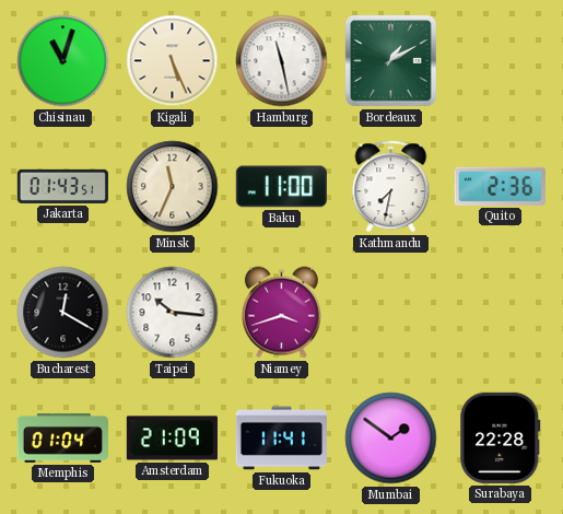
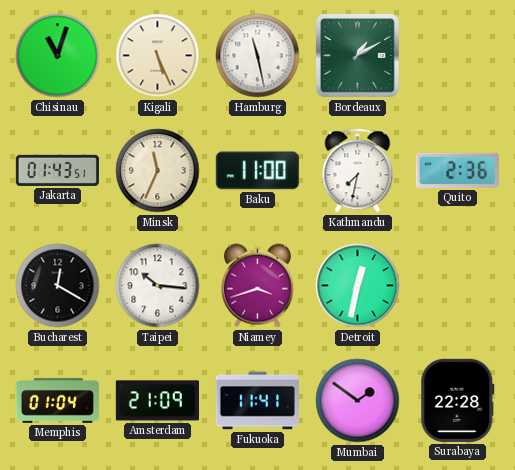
Detroit: none -> 12:32
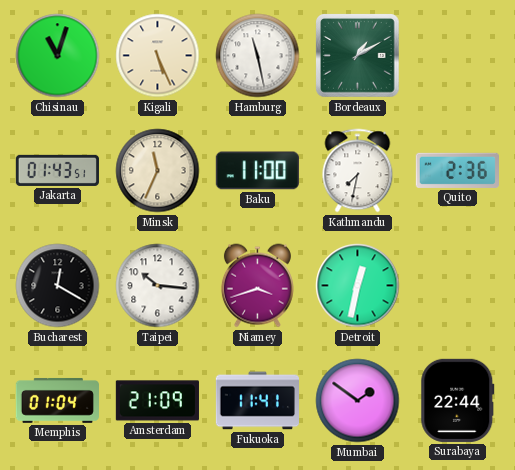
Surabaya: 22:28 -> 22:44
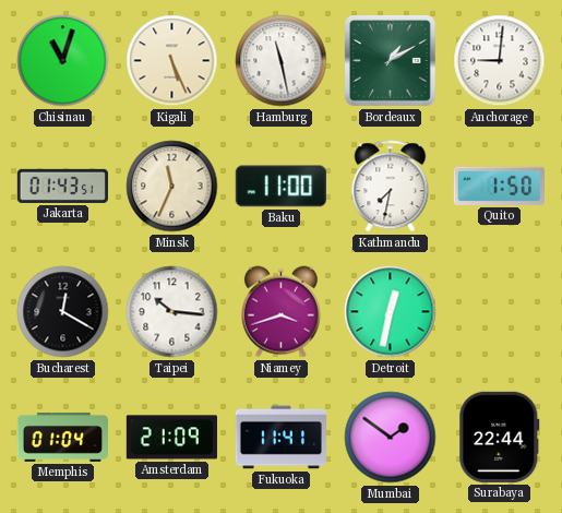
Anchorage: none -> 9:01
Quito: 2:36 -> 1:50
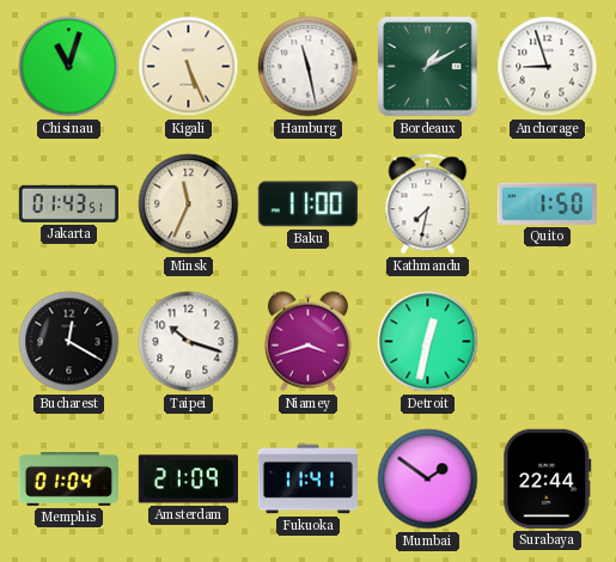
Anchorage: 9:01 -> 8:57
Taipei: 10:16 -> 10:18
